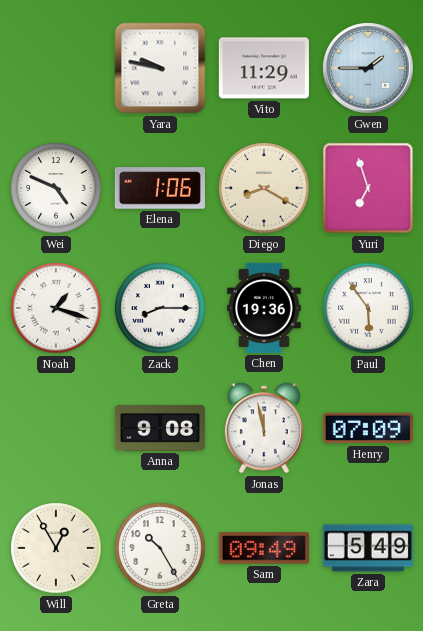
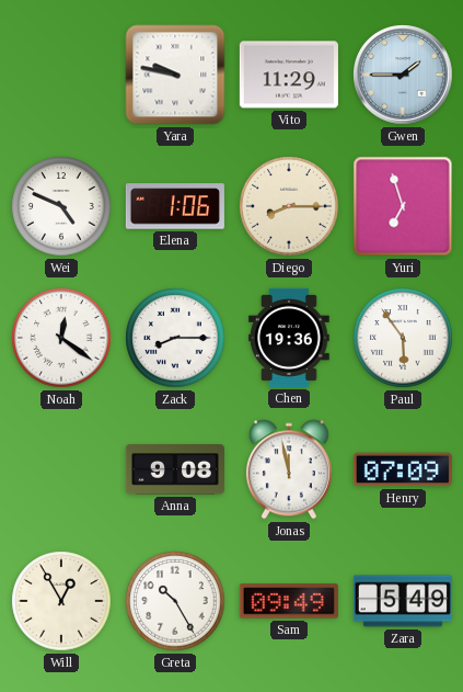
Diego: 8:20 -> 8:15
Noah: 1:18 -> 12:21
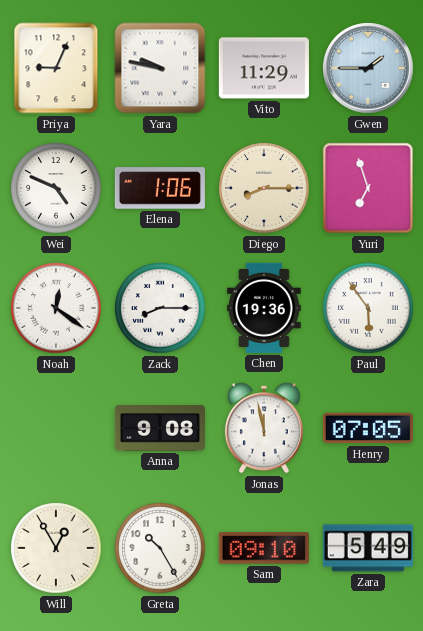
Priya: none -> 9:04
Henry: 07:09 -> 07:05
Sam: 09:49 -> 09:10
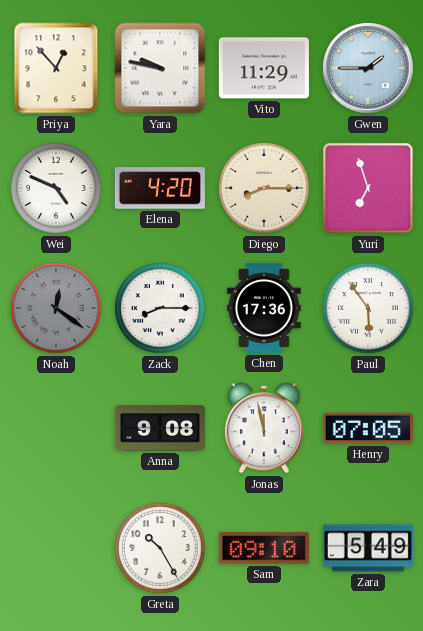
Priya: 9:04 -> 12:53
Elena: 1:06 -> 4:20
Noah dial: white -> grey
Chen: 19:36 -> 17:36
Will: 12:55 -> none
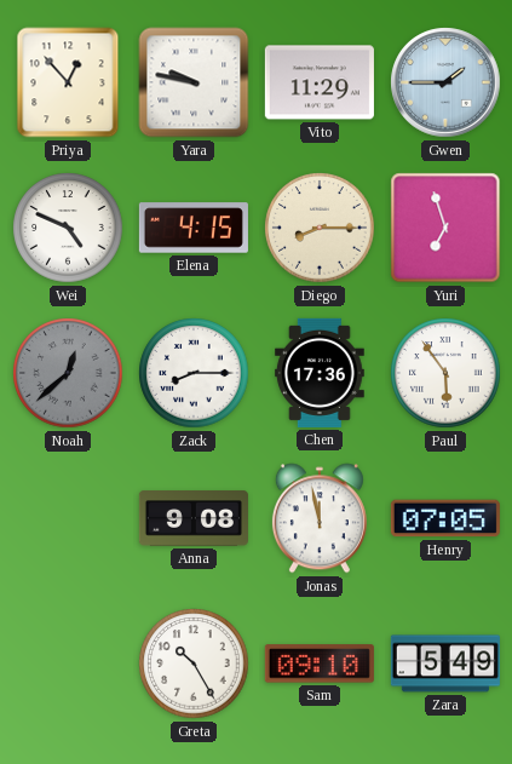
Elena: 4:20 -> 4:15
Noah: 12:21 -> 12:38
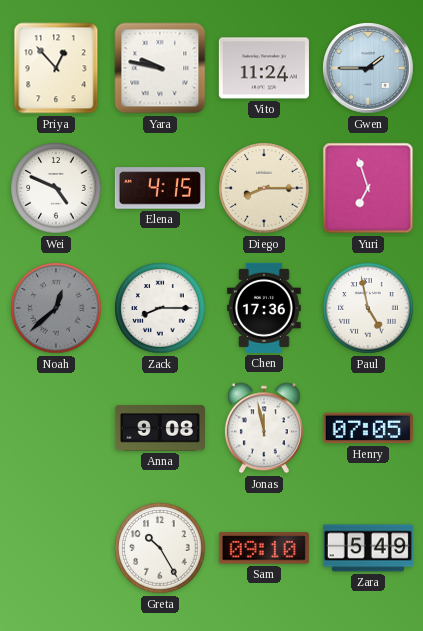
Vito: 11:29 -> 11:24
Paul: 5:54 -> 4:58
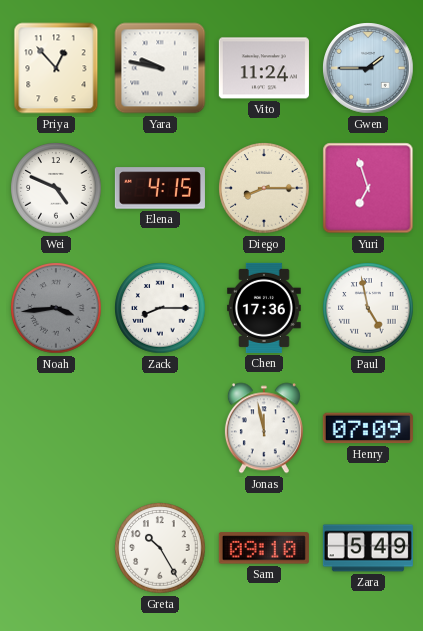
Noah: 12:38 -> 3:44
Anna: 9:08 -> none
Henry: 07:05 -> 07:09
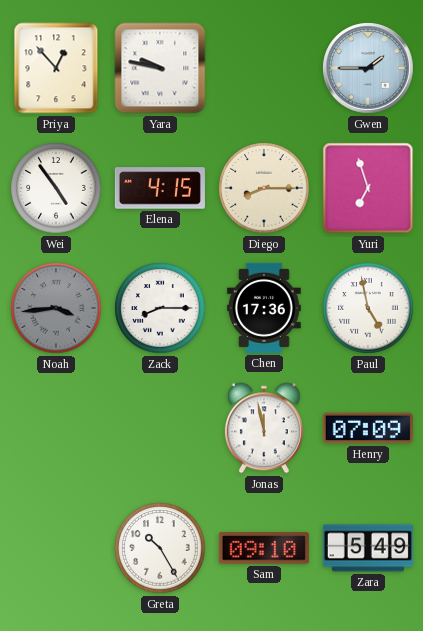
Vito: 11:24 -> none
Wei: 4:49 -> 4:54
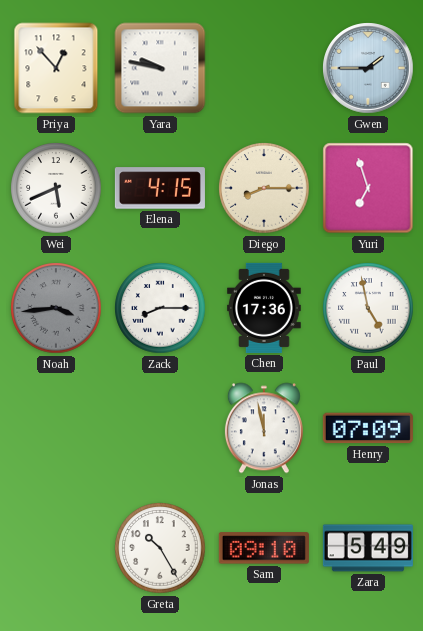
Wei: 4:54 -> 5:41
